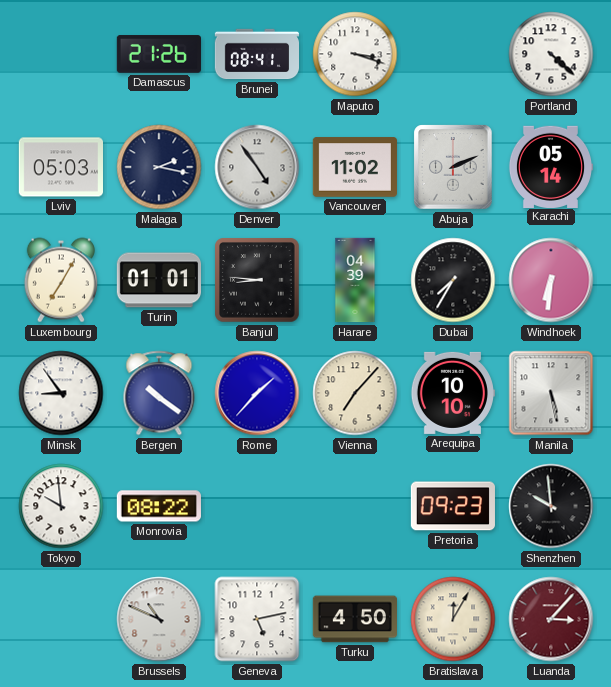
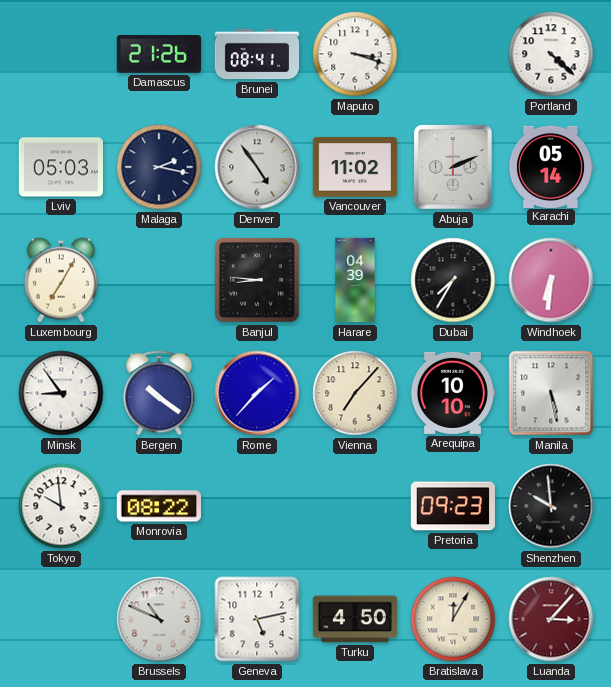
Turin: 01:01 -> none
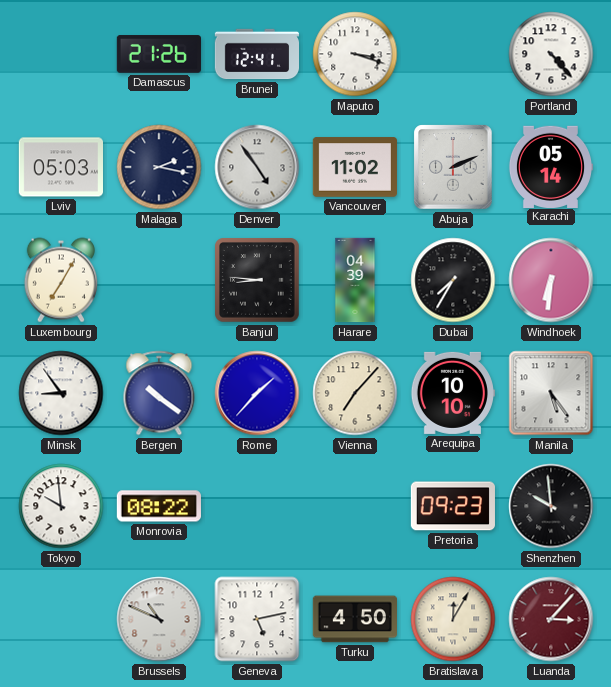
Brunei: 08:41 -> 12:41
Portland: 4:22 -> 4:23
Manila: 5:28 -> 5:24
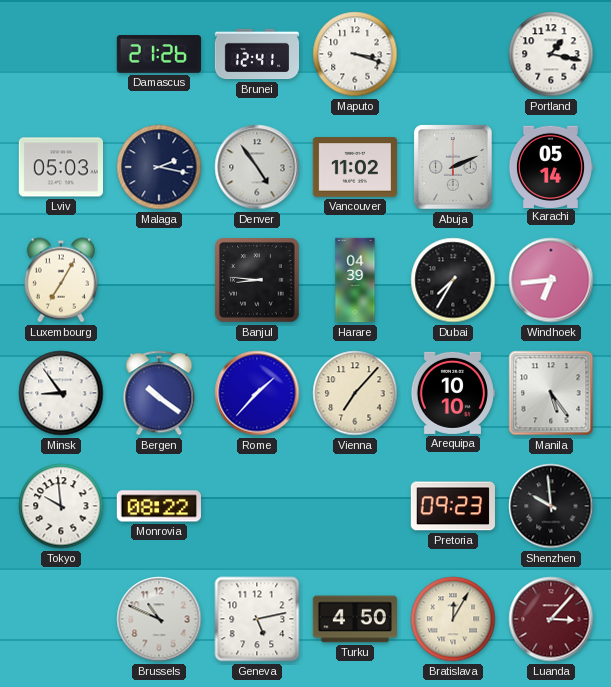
Portland: 4:23 -> 1:17
Windhoek: 6:31 -> 6:44
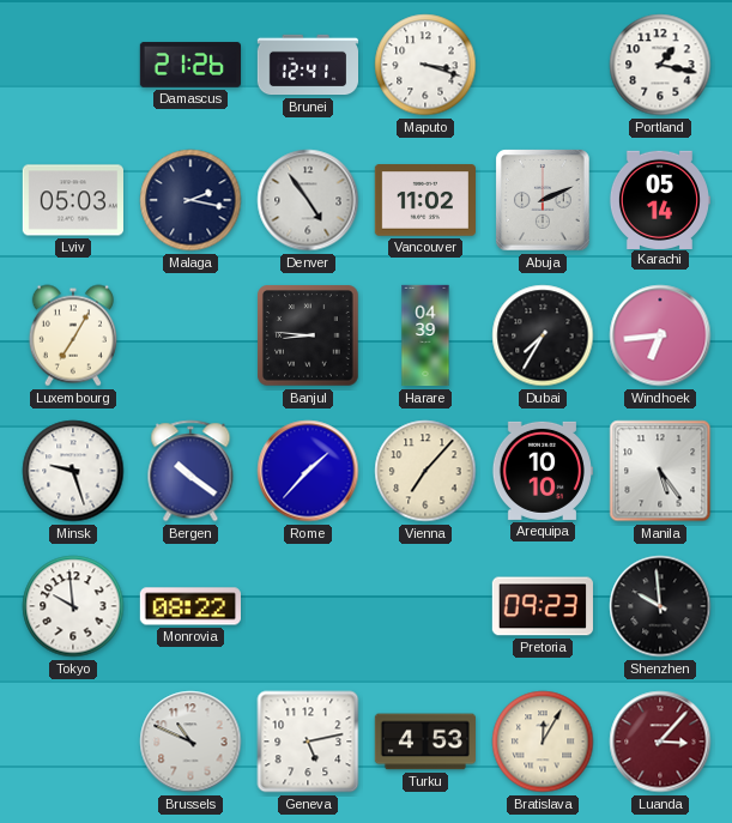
Minsk: 8:54 -> 9:27
Turku: 4:50 -> 4:53
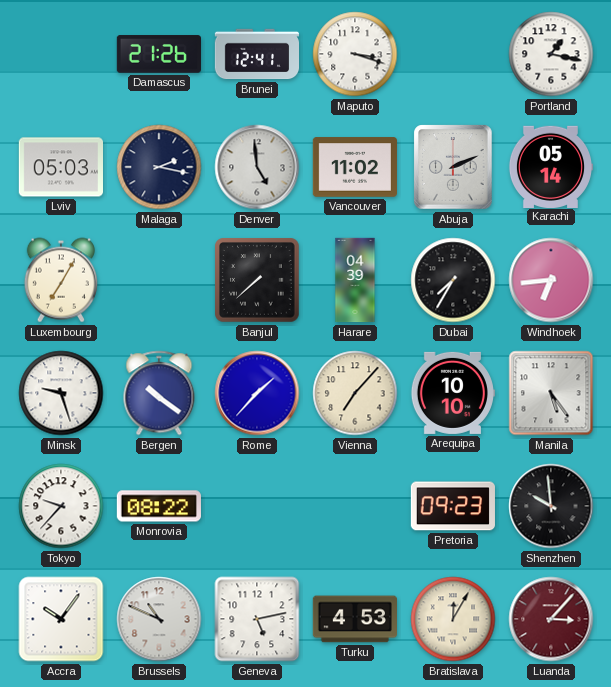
Denver: 4:54 -> 4:59
Banjul: 8:46 -> 7:38
Tokyo: 9:59 -> 9:37
Accra: none -> 10:06
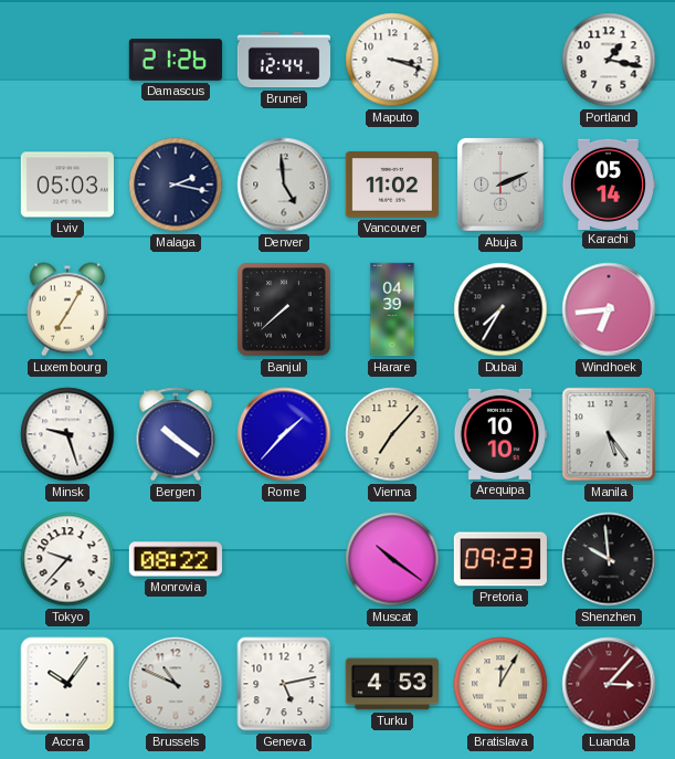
Brunei: 12:41 -> 12:44
Muscat: none -> 10:21
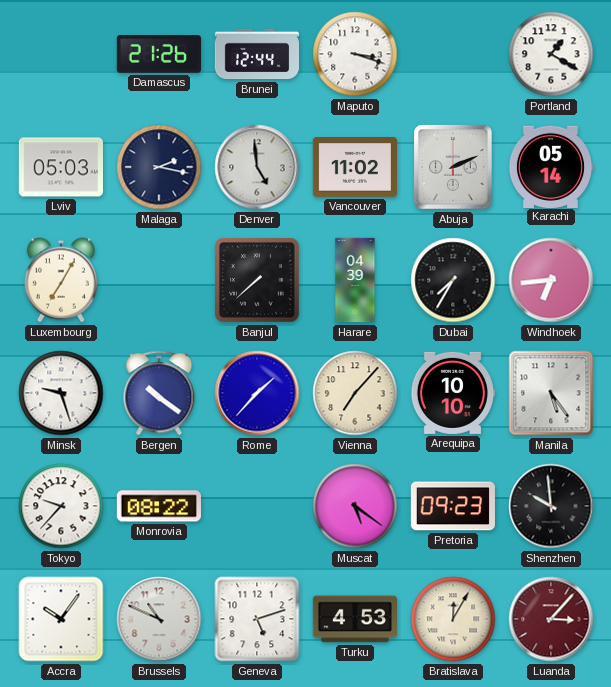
Portland: 1:17 -> 1:20
Muscat: 10:21 -> 5:21
Geneva: 5:13 -> 5:12
